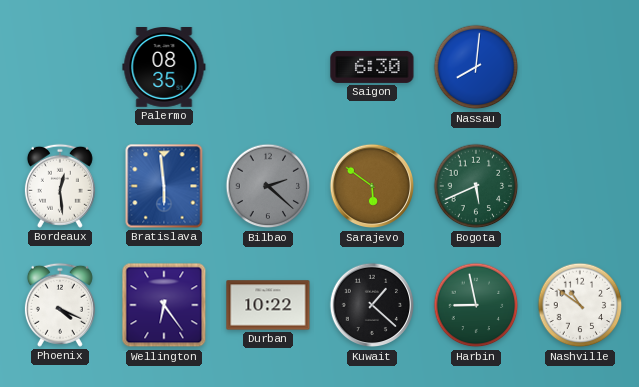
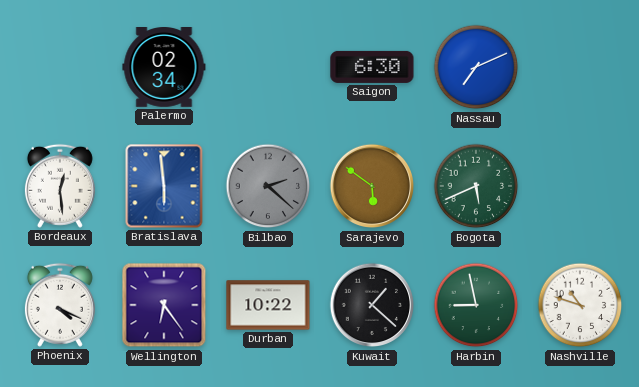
Palermo: 08:35 -> 02:34
Nassau: 8:01 -> 7:11
Nashville: 10:51 -> 10:48
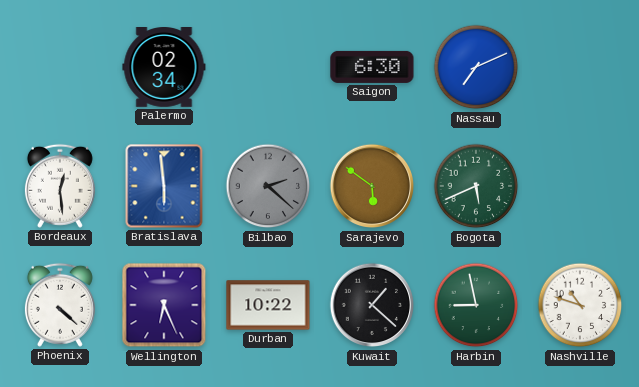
Phoenix: 4:19 -> 4:22
Wellington: 6:24 -> 6:26
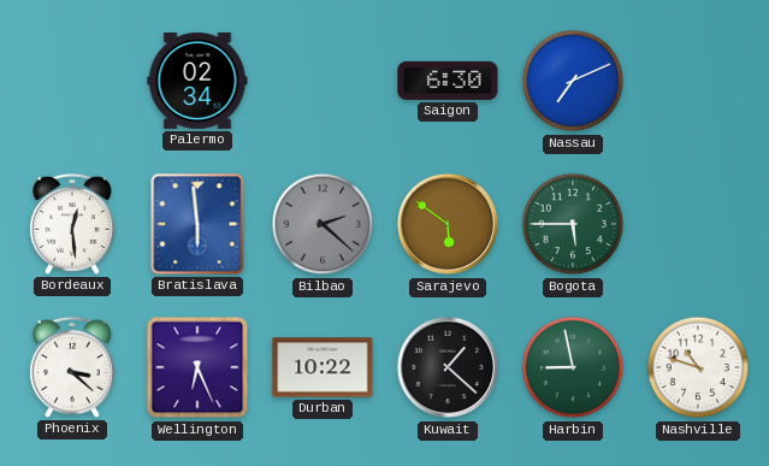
Bogota: 5:41 -> 5:45
Phoenix: 4:22 -> 3:22
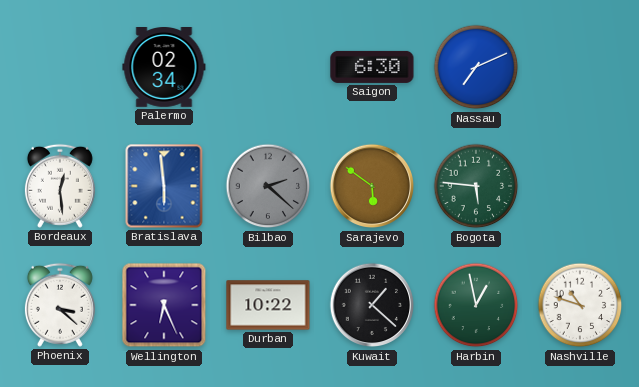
Bogota: 5:45 -> 5:46
Harbin: 8:58 -> 12:58
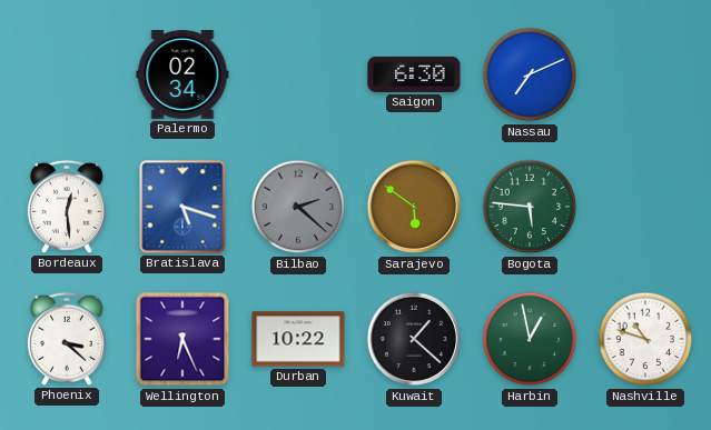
Bratislava: 5:59 -> 5:18
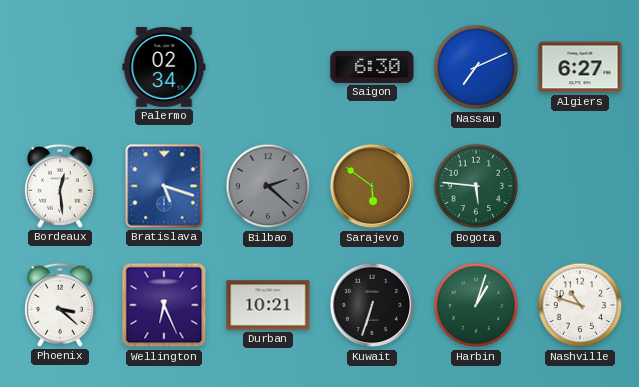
Algiers: none -> 6:27
Durban: 10:22 -> 10:21
Kuwait: 1:22 -> 6:33
Harbin: 12:58 -> 1:03
